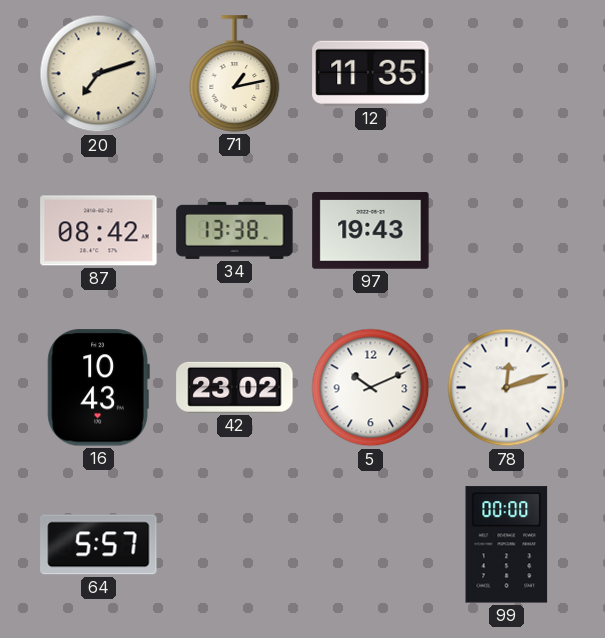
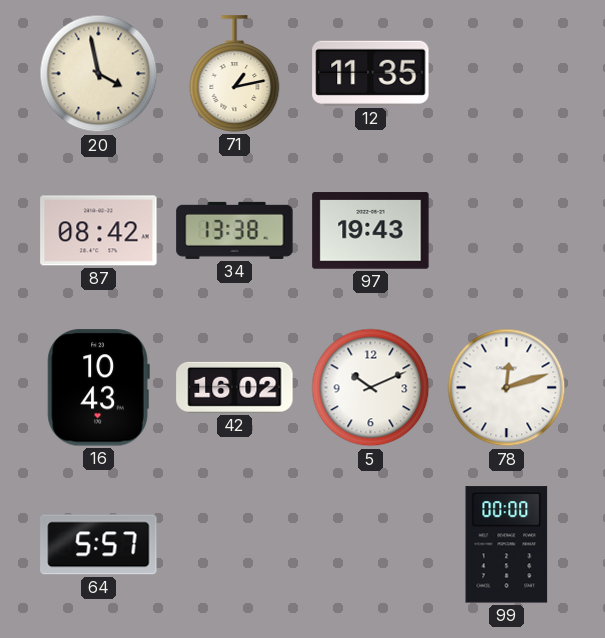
20: 7:12 -> 3:58
42: 23:02 -> 16:02
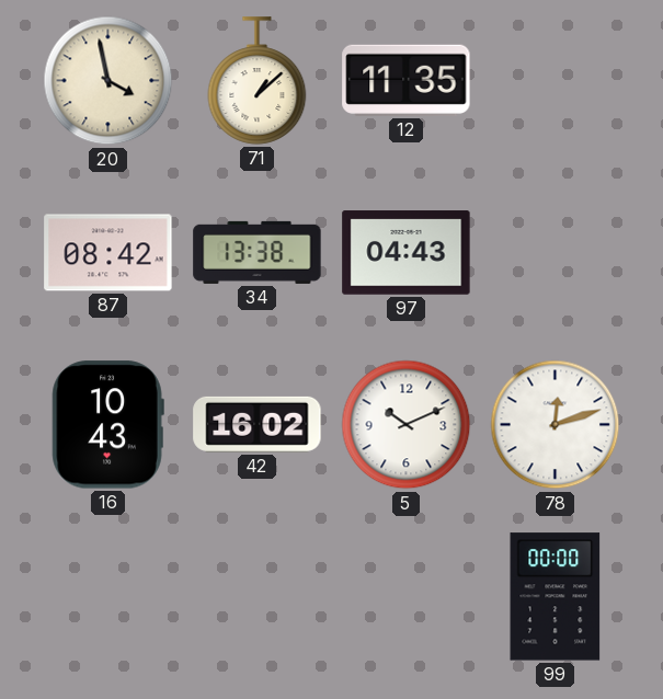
71: 1:13 -> 1:08
97: 19:43 -> 04:43
64: 5:57 -> none
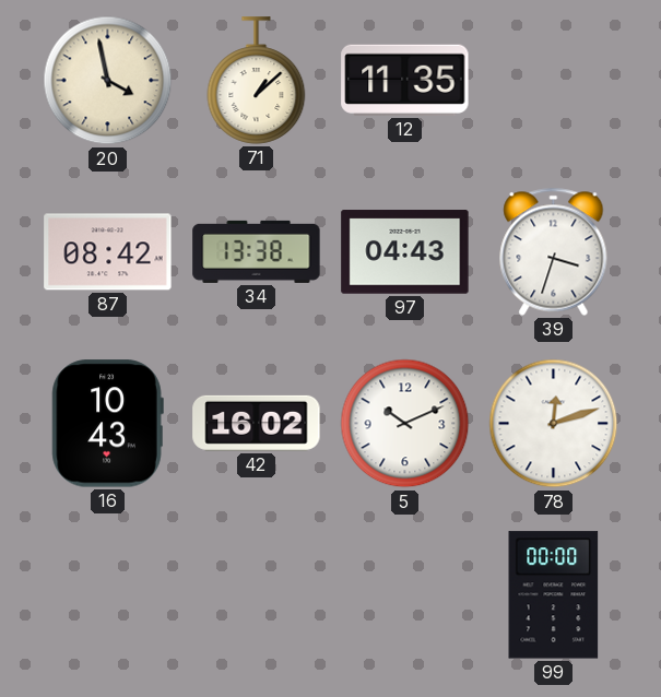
39: none -> 3:33
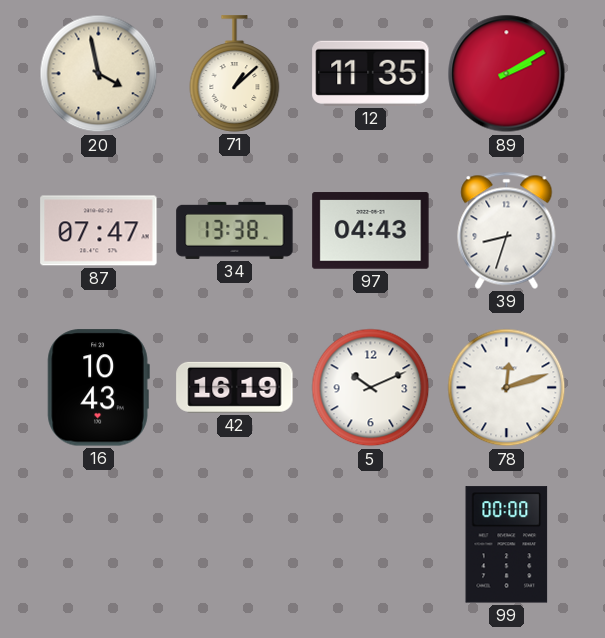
89: none -> 2:10
87: 08:42 -> 07:47
39: 3:33 -> 8:33
42: 16:02 -> 16:19
